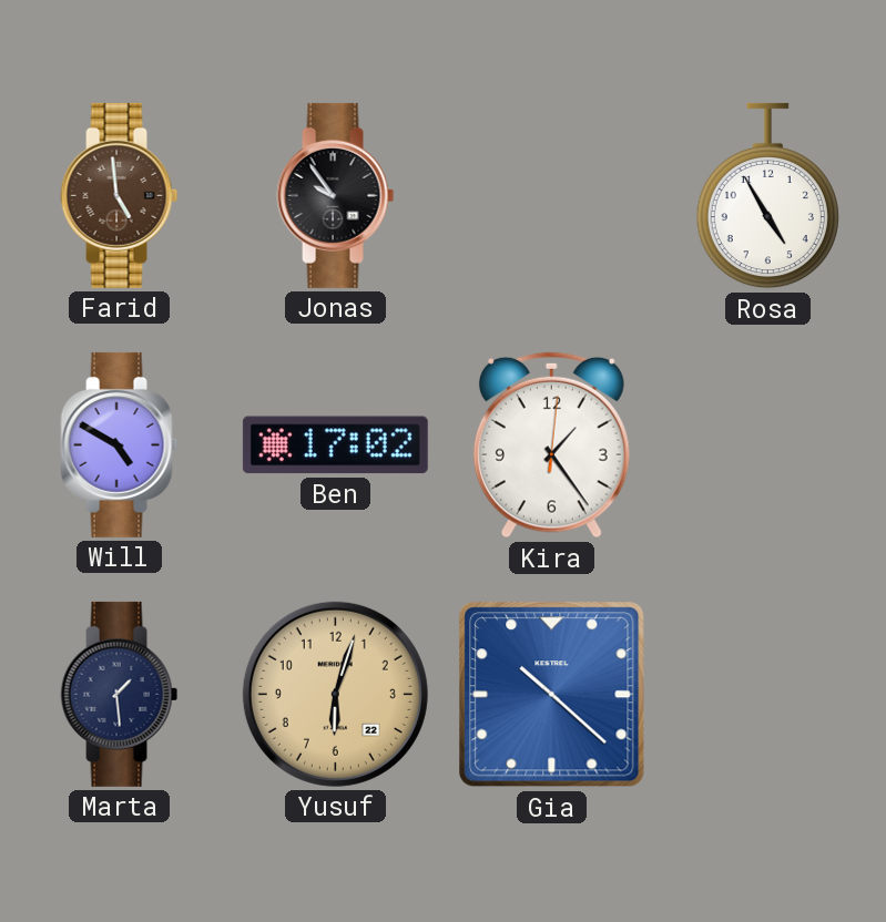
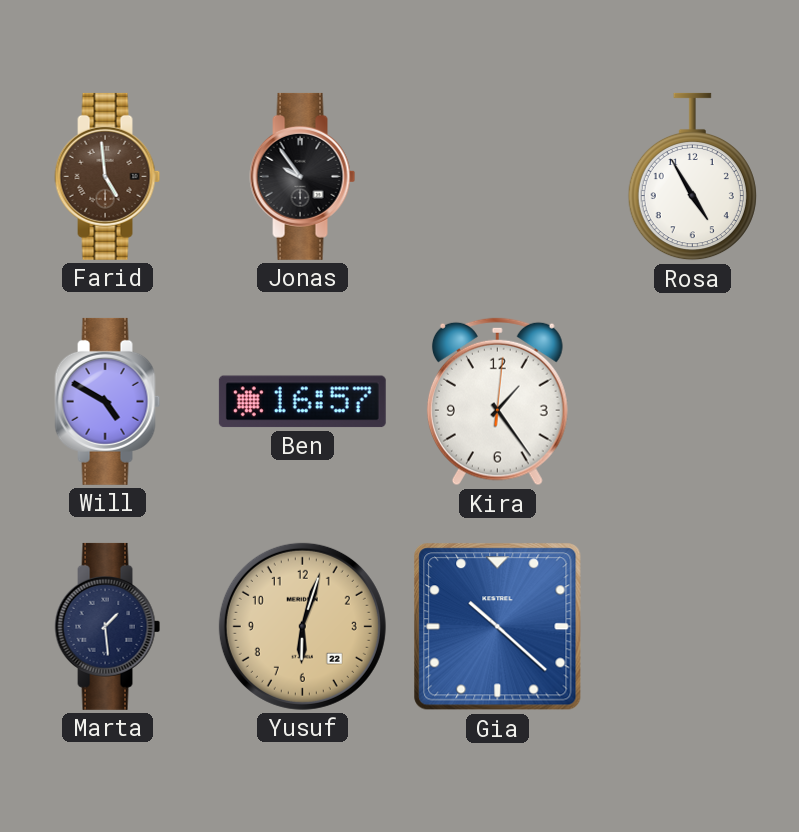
Ben: 17:02 -> 16:57
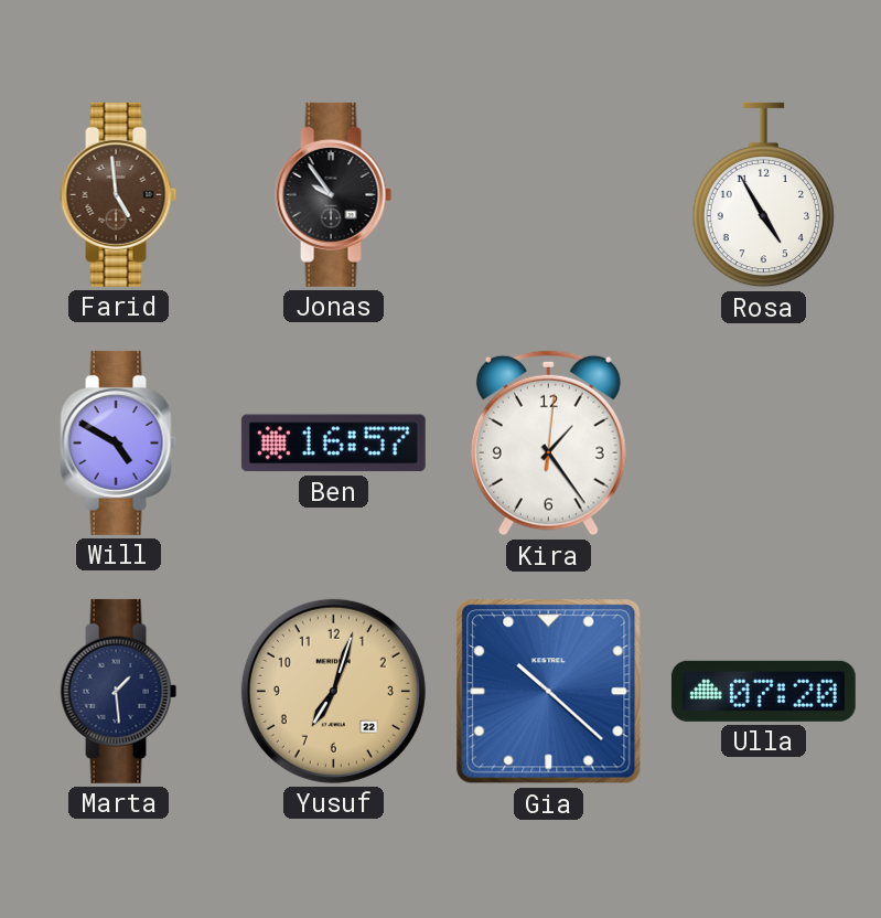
Yusuf: 6:03 -> 7:03
Ulla: none -> 07:20
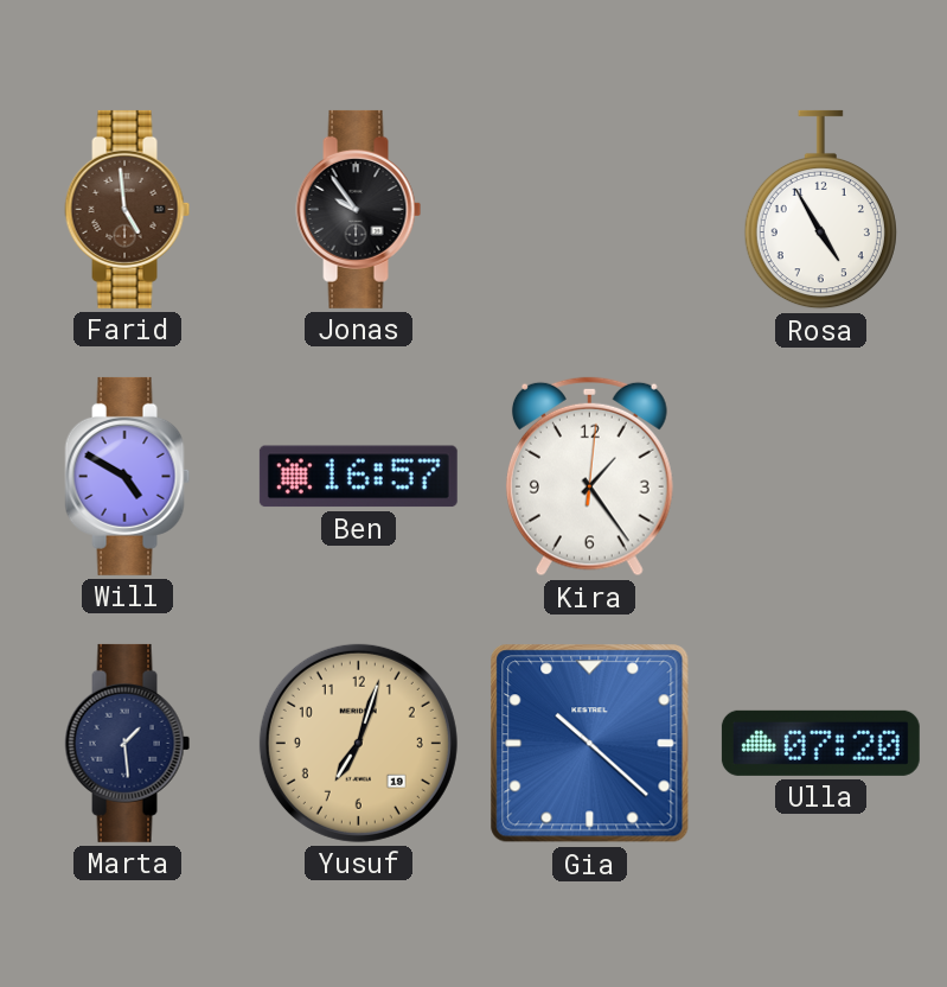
Yusuf date: 22 -> 19
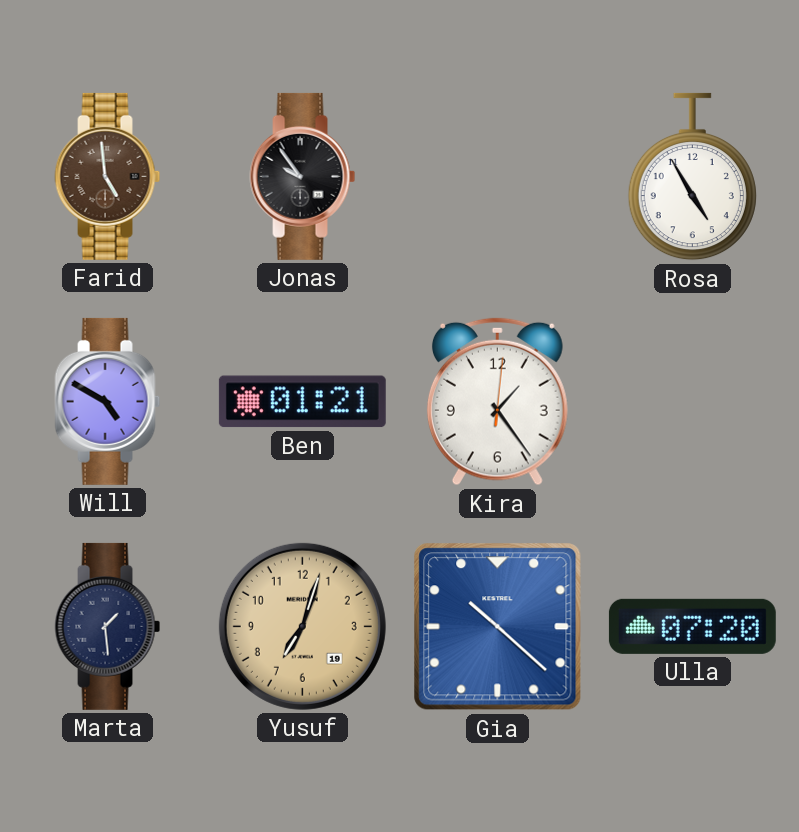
Ben: 16:57 -> 01:21
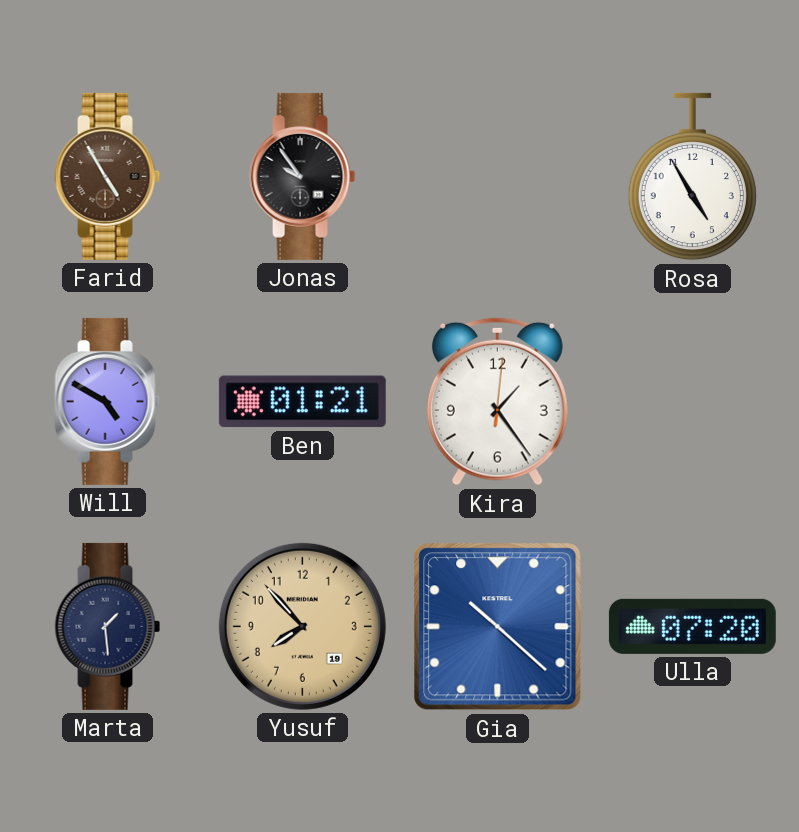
Farid: 4:59 -> 4:55
Yusuf: 7:03 -> 7:53
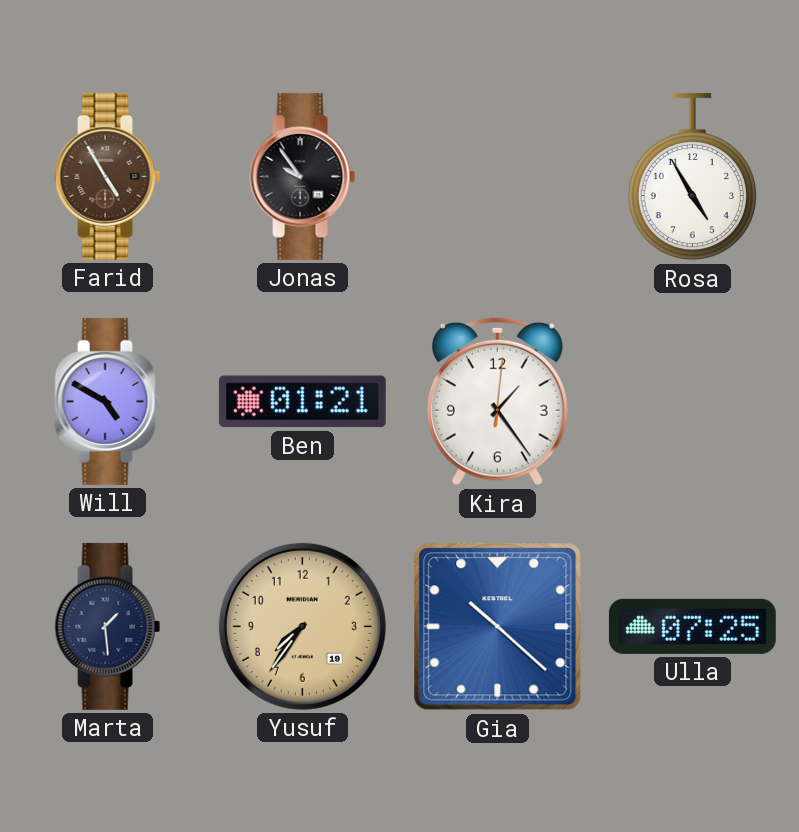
Yusuf: 7:53 -> 7:36
Ulla: 07:20 -> 07:25
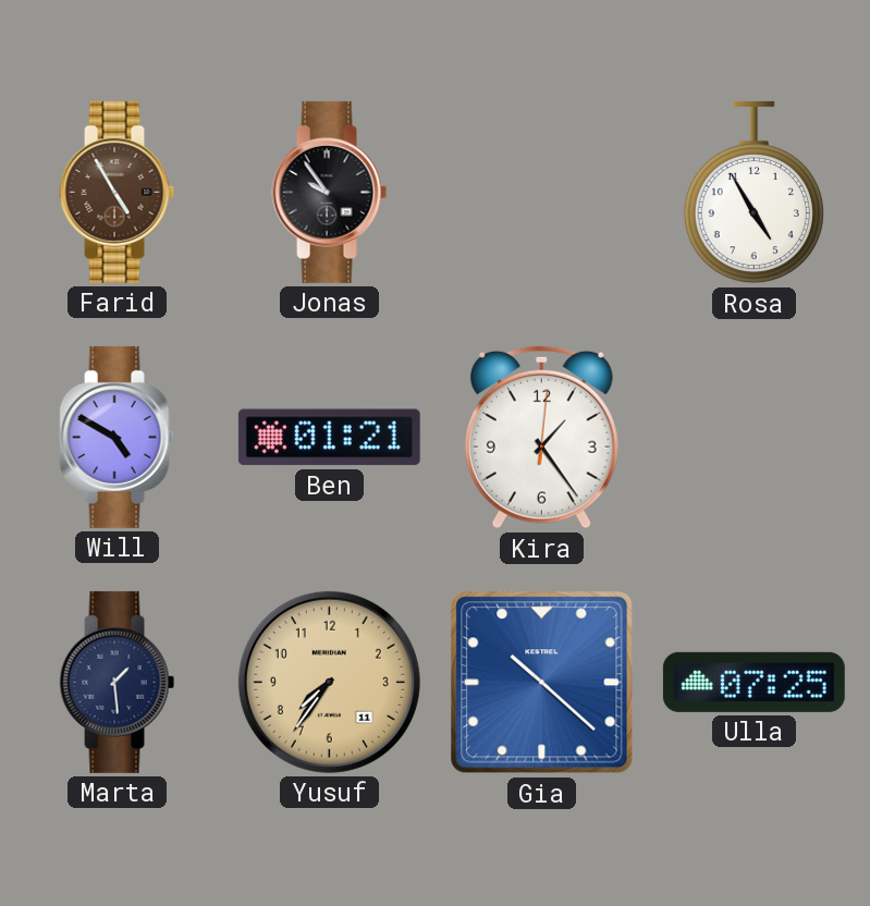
Yusuf date: 19 -> 11
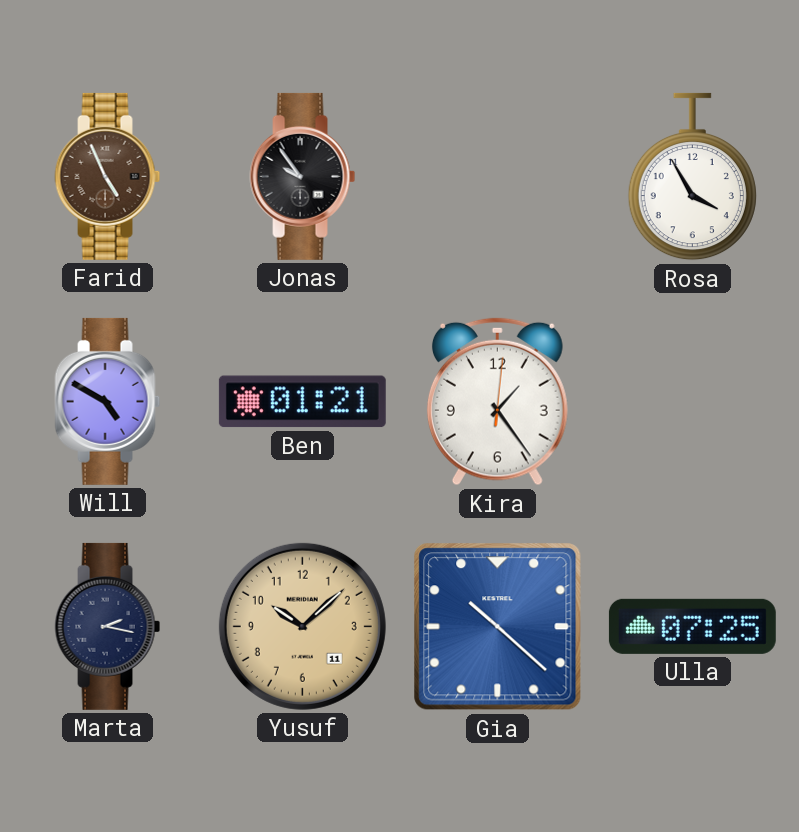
Farid: 4:55 -> 4:56
Rosa: 4:55 -> 3:55
Marta: 1:29 -> 2:17
Yusuf: 7:36 -> 10:08
